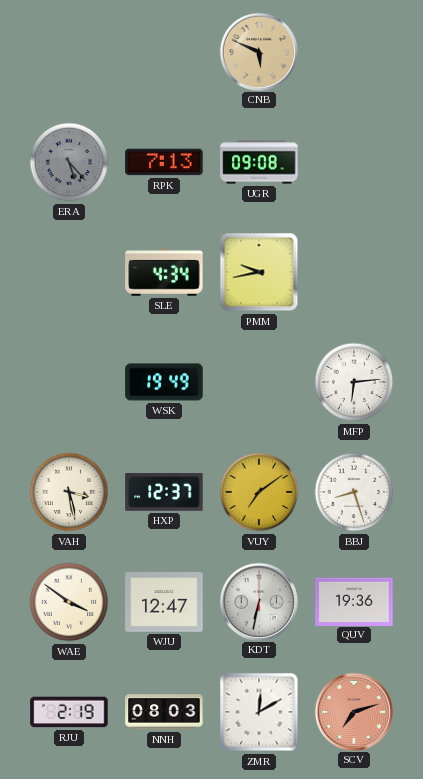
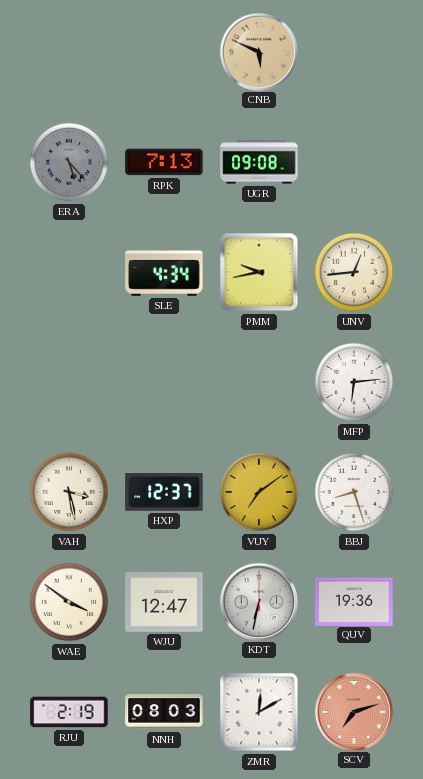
UNV: none -> 12:44
WSK: 19:49 -> none
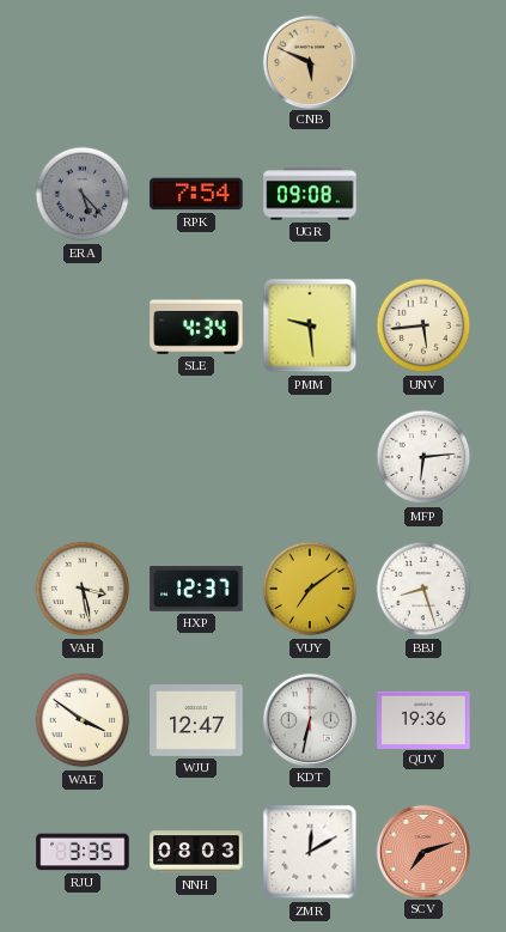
RPK: 7:13 -> 7:54
PMM: 9:43 -> 9:29
UNV: 12:44 -> 5:44
RJU: 2:19 -> 3:35
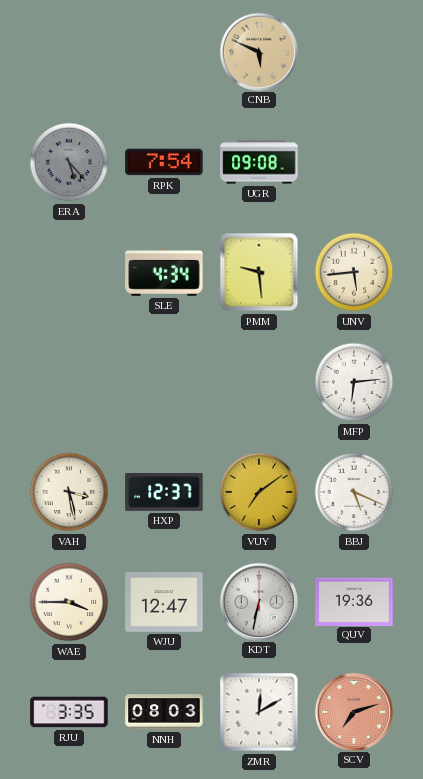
BBJ: 8:27 -> 5:19
WAE: 3:51 -> 3:45
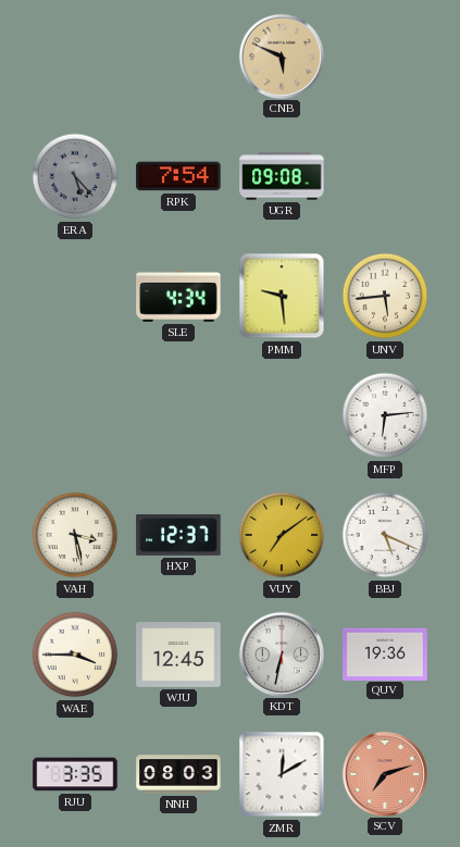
WJU: 12:47 -> 12:45
